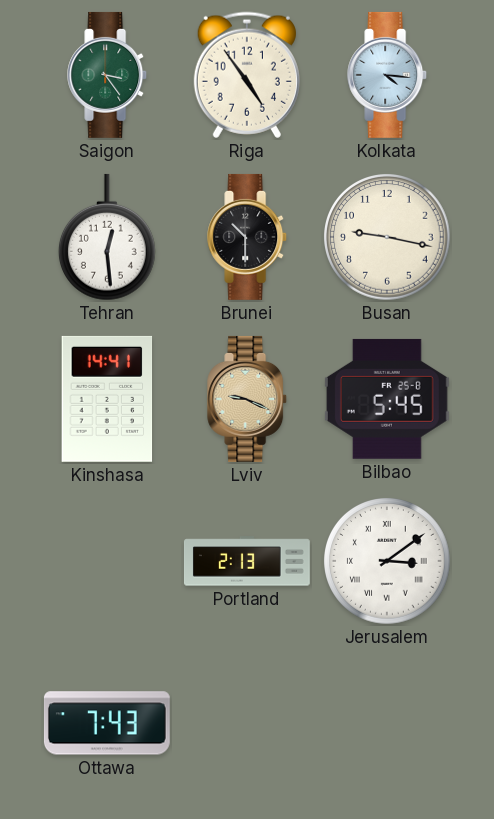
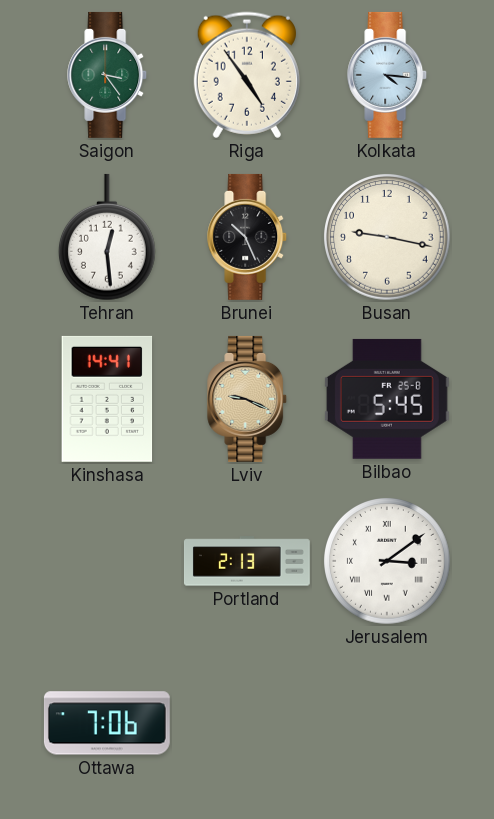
Brunei: 10:30 -> 10:26
Ottawa: 7:43 -> 7:06
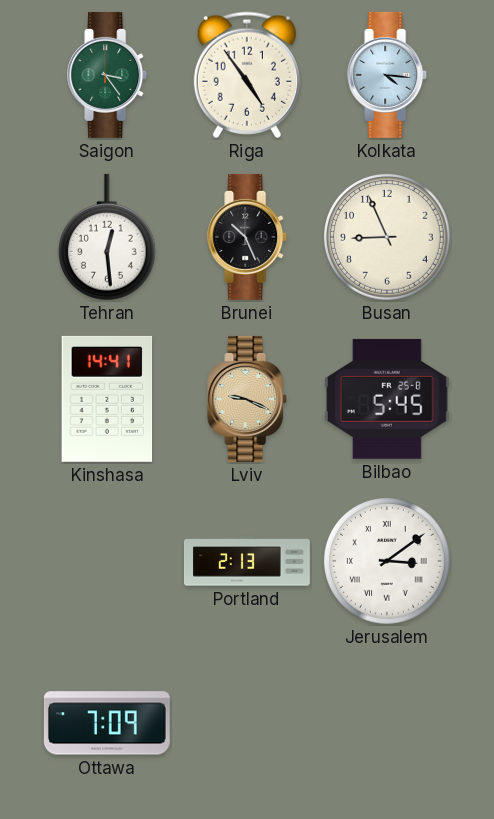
Busan: 9:17 -> 8:56
Ottawa: 7:06 -> 7:09
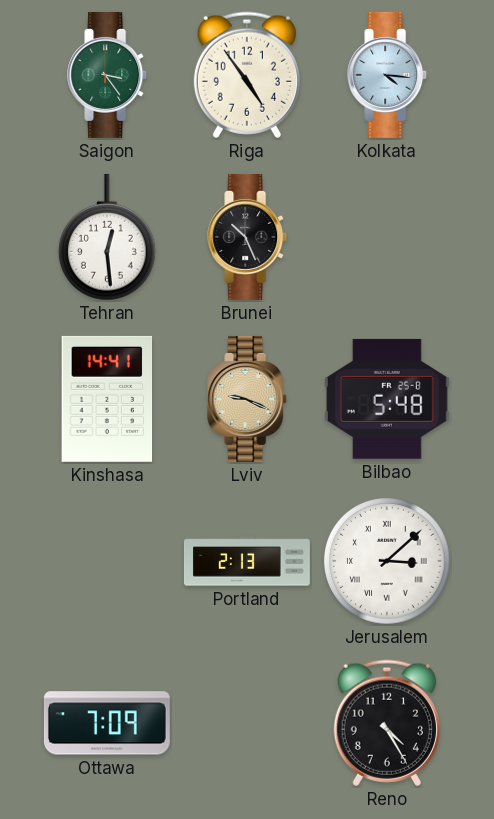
Busan: 8:56 -> none
Bilbao: 5:45 -> 5:48
Jerusalem: 3:09 -> 3:08
Reno: none -> 4:25
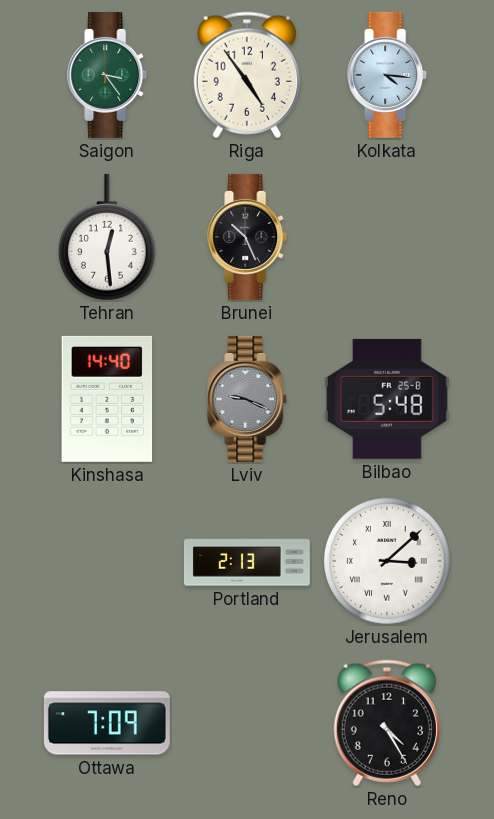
Kinshasa: 14:41 -> 14:40
Lviv dial: champagne -> grey
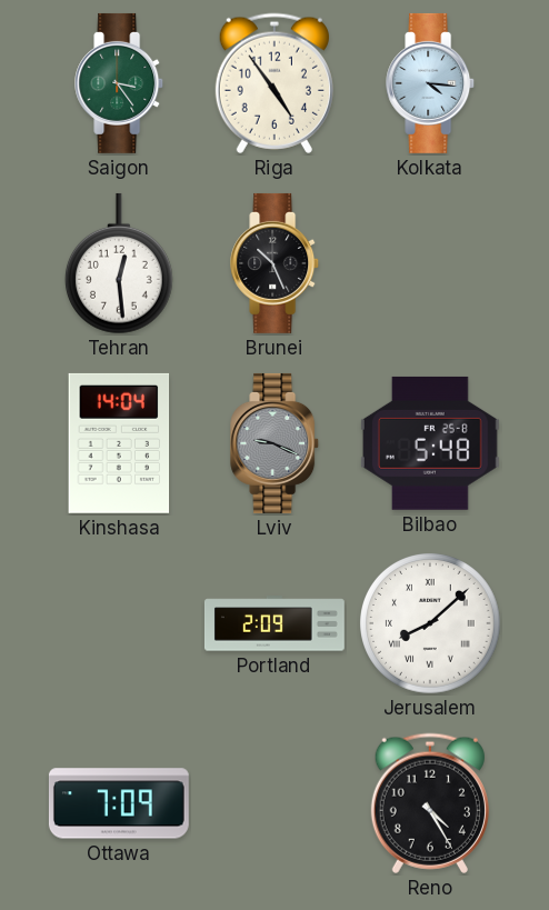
Kinshasa: 14:40 -> 14:04
Portland: 2:13 -> 2:09
Jerusalem: 3:08 -> 8:08
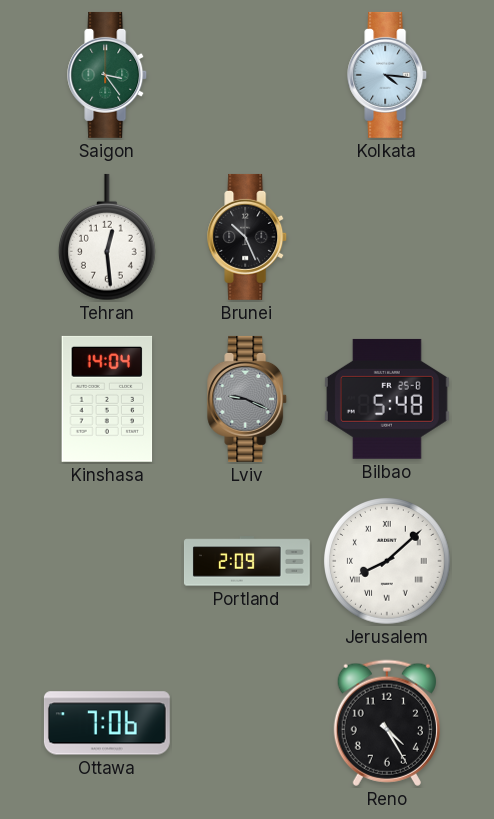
Riga: 4:54 -> none
Ottawa: 7:09 -> 7:06
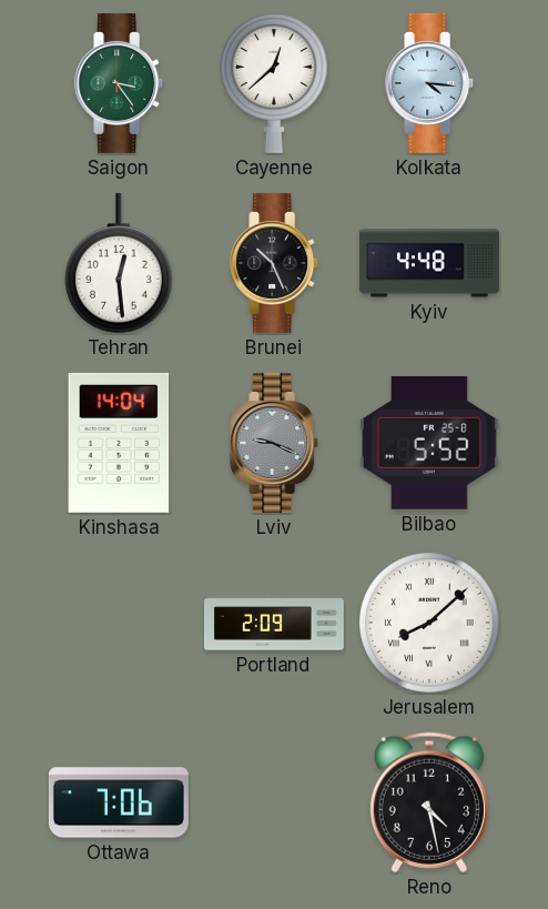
Cayenne: none -> 12:38
Kyiv: none -> 4:48
Bilbao: 5:48 -> 5:52
Reno: 4:25 -> 4:28
